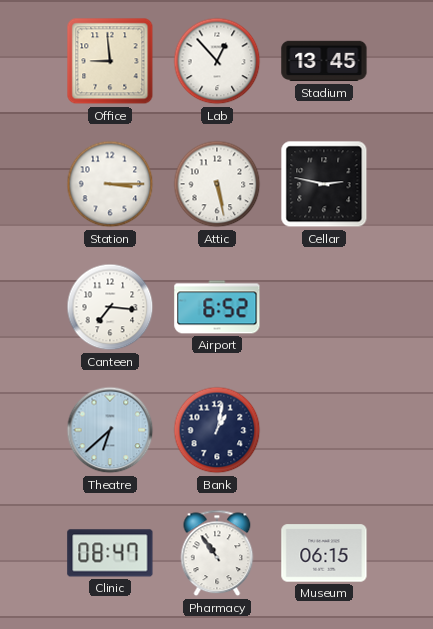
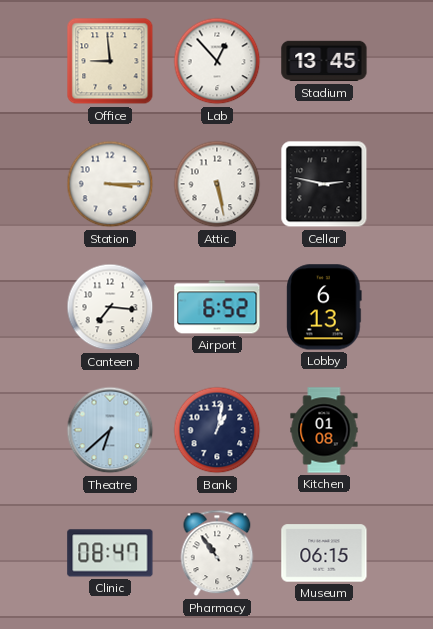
Lobby: none -> 6:13
Kitchen: none -> 01:08
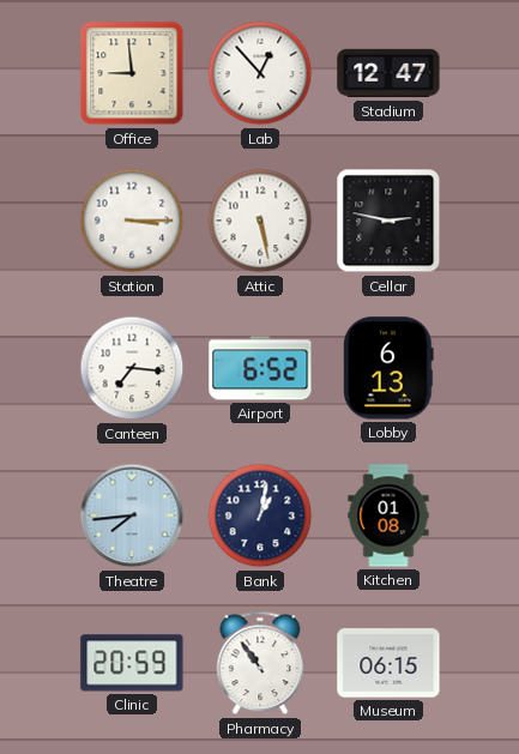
Stadium: 13:45 -> 12:47
Theatre: 6:38 -> 7:44
Clinic: 08:47 -> 20:59
